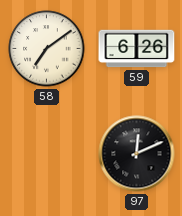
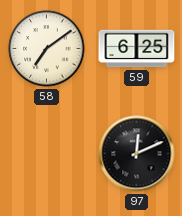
59: 6:26 -> 6:25
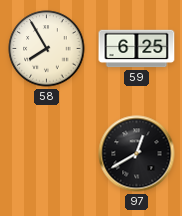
58: 7:09 -> 7:55
97: 12:11 -> 12:40
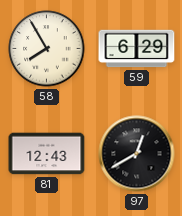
59: 6:25 -> 6:29
81: none -> 12:43
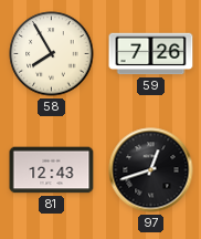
59: 6:29 -> 7:26
97: 12:40 -> 12:42
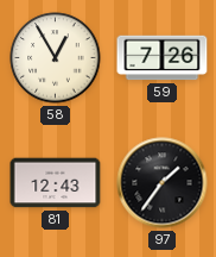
58: 7:55 -> 12:55
97: 12:42 -> 1:36
